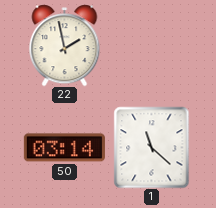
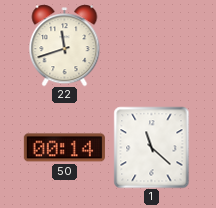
22: 1:58 -> 11:42
50: 03:14 -> 00:14
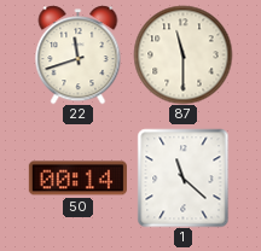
87: none -> 11:30
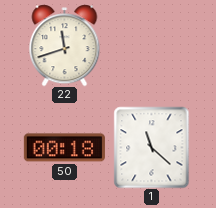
87: 11:30 -> none
50: 00:14 -> 00:18
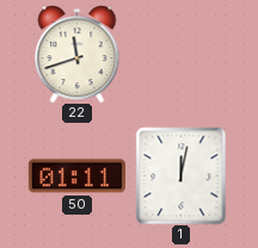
50: 00:18 -> 01:11
1: 11:22 -> 12:02
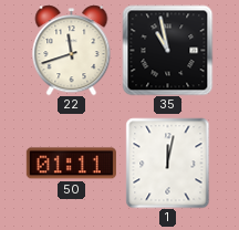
35: none -> 10:58
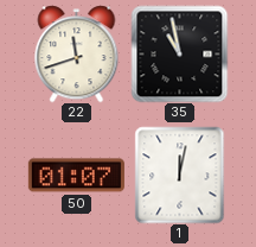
50: 01:11 -> 01:07
